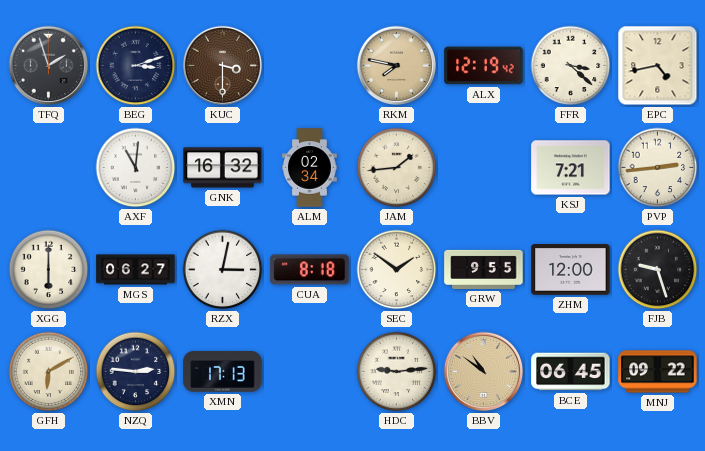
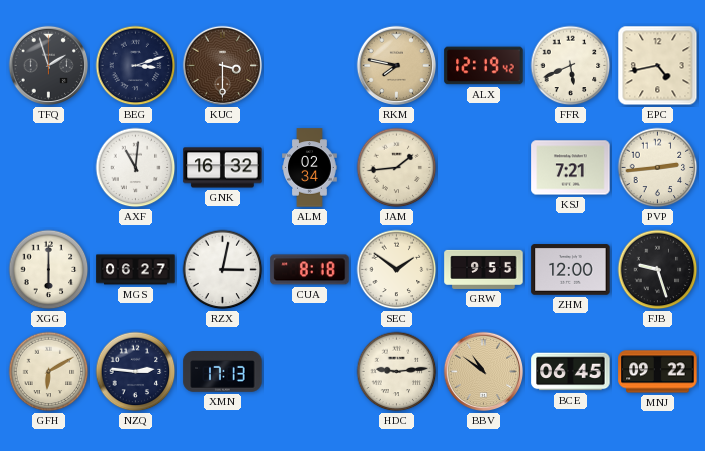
FFR: 3:22 -> 5:41
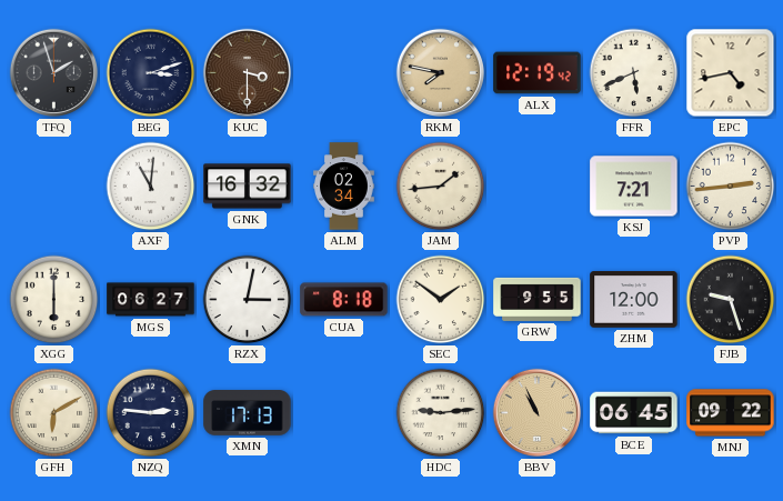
BBV: 10:51 -> 10:56
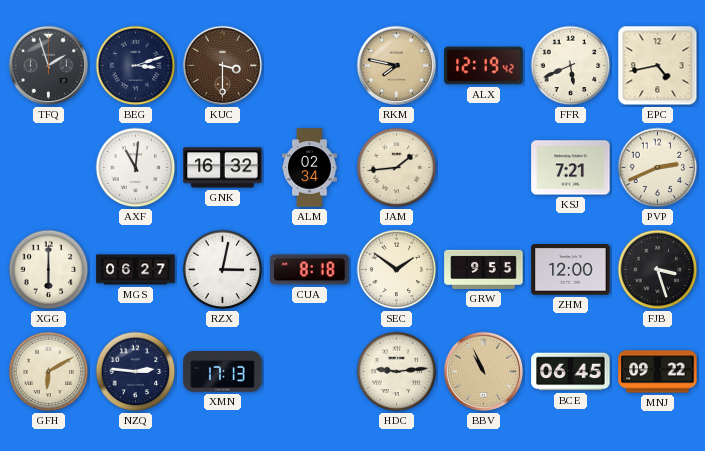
PVP: 2:44 -> 2:41
FJB: 9:27 -> 3:27
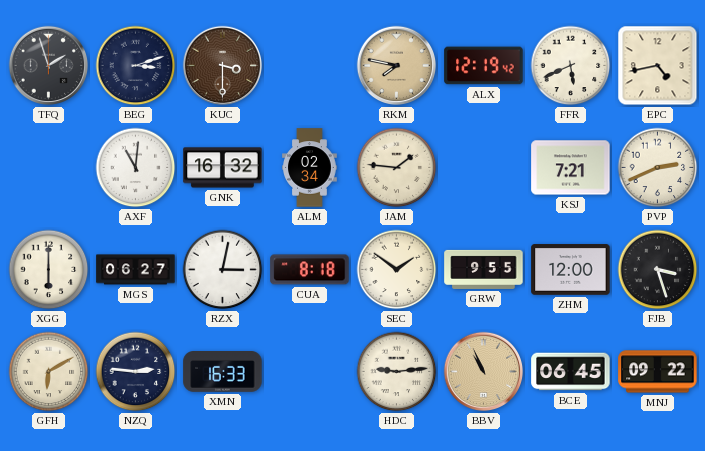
JAM: 1:44 -> 1:46
XMN: 17:13 -> 16:33
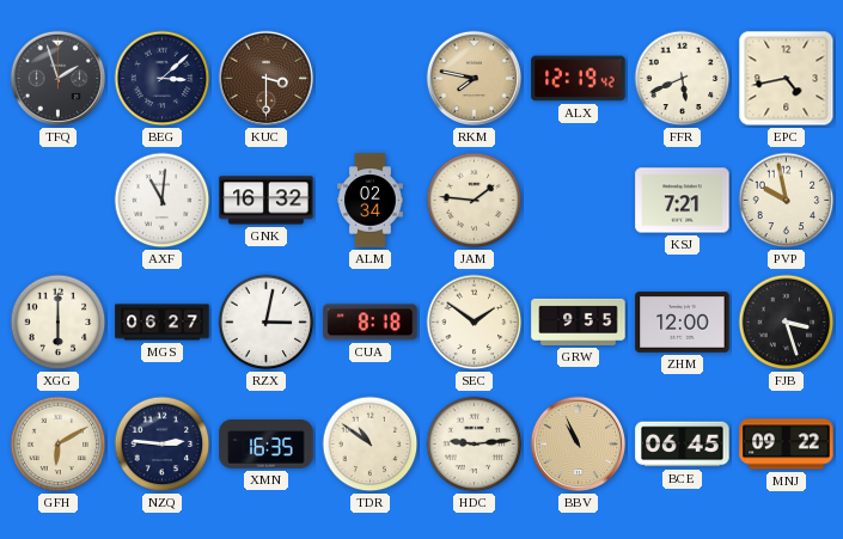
BEG: 3:12 -> 3:08
PVP: 2:41 -> 9:58
XMN: 16:33 -> 16:35
TDR: none -> 10:51
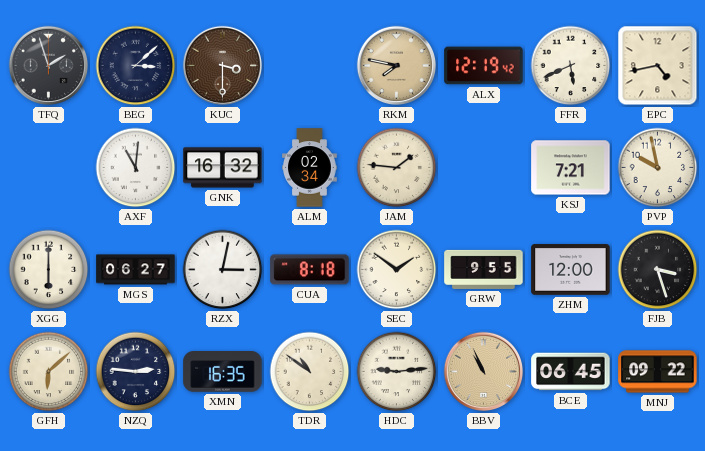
GFH: 6:10 -> 6:08
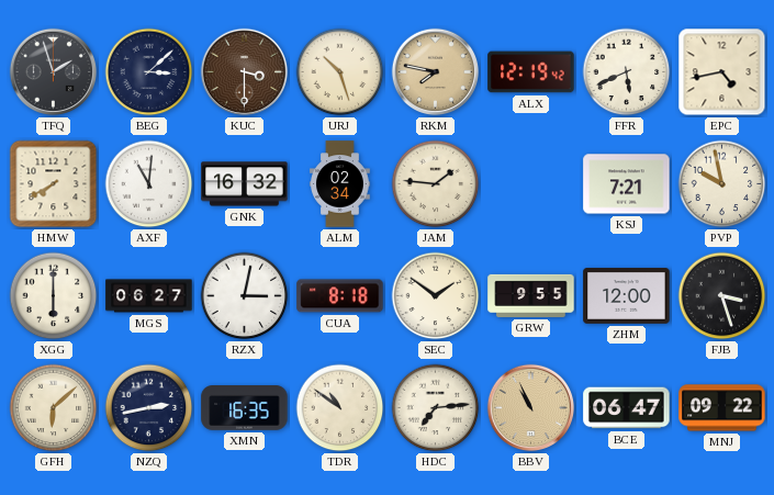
URJ: none -> 10:27
HMW: none -> 7:40
NZQ: 2:46 -> 2:43
HDC: 9:14 -> 7:14
BCE: 06:45 -> 06:47
